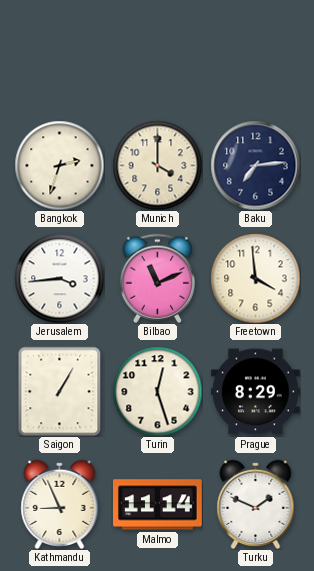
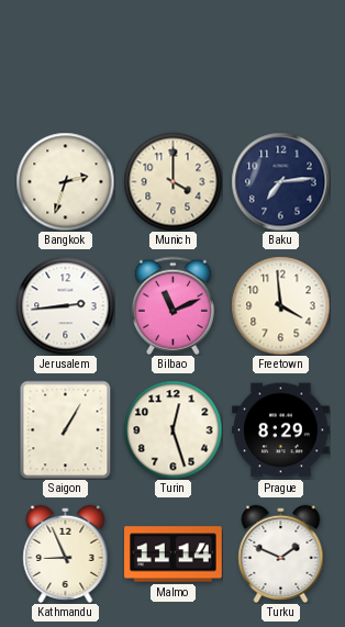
Jerusalem: 3:44 -> 2:44
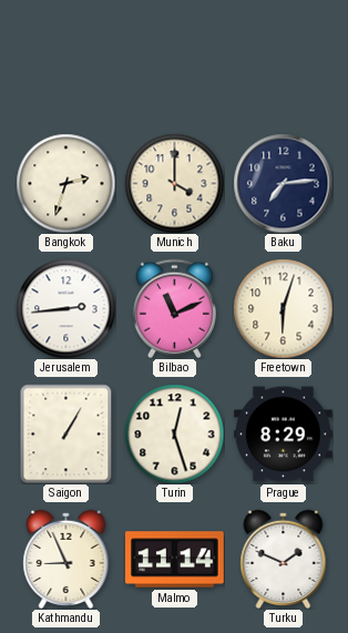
Freetown: 3:59 -> 6:03
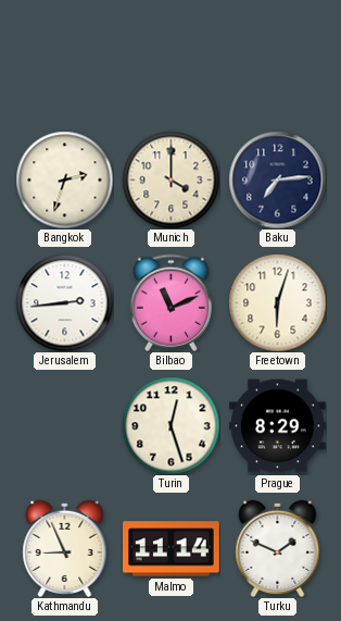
Saigon: 1:05 -> none
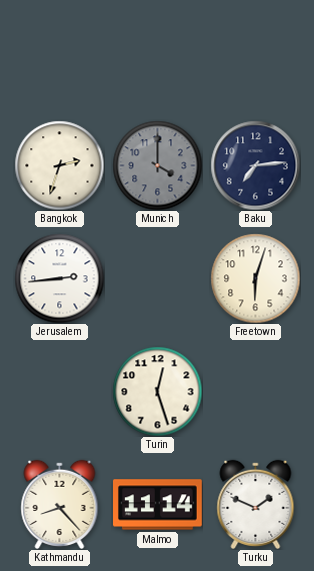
Munich dial: cream -> grey
Bilbao: 11:11 -> none
Prague: 8:29 -> none
Kathmandu: 8:56 -> 8:23
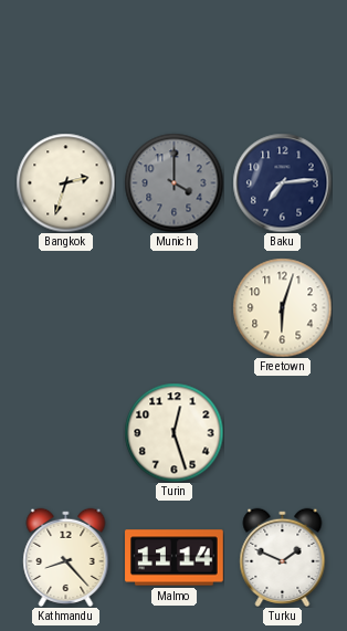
Jerusalem: 2:44 -> none
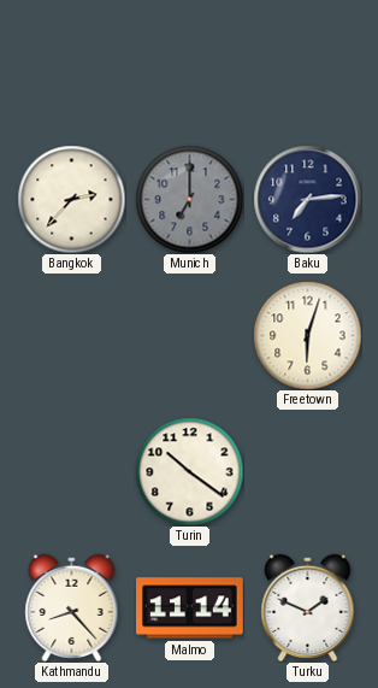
Bangkok: 2:33 -> 2:37
Munich: 4:00 -> 7:00
Turin: 12:27 -> 10:21
